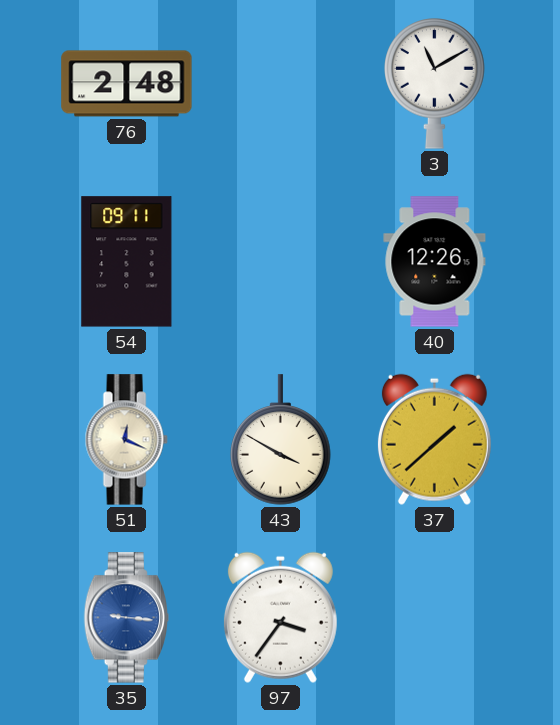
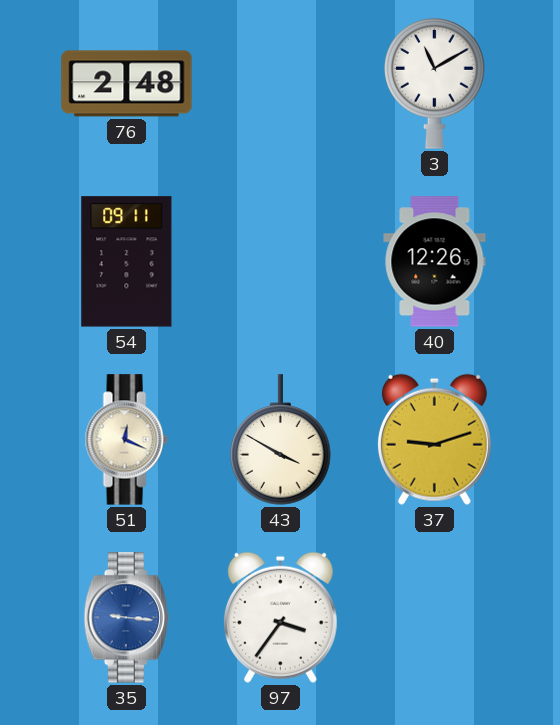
37: 1:38 -> 9:12
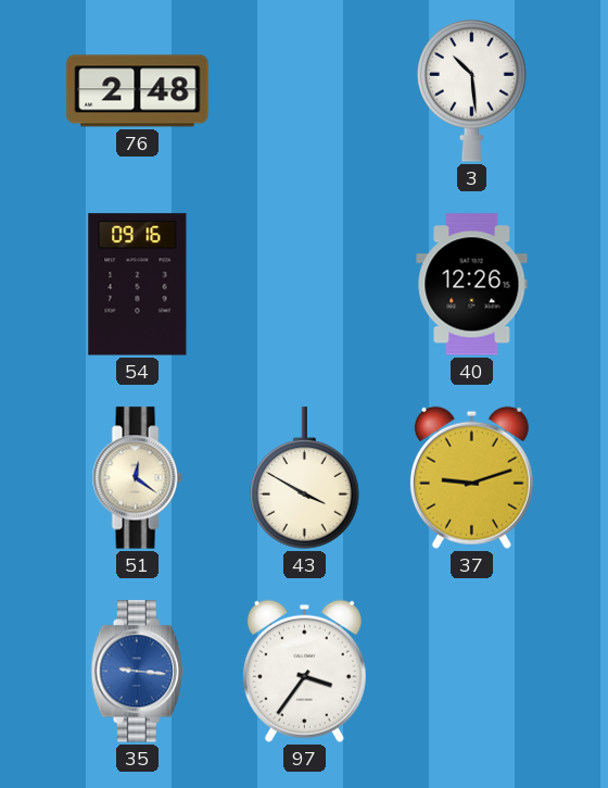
3: 11:10 -> 10:29
54: 09:11 -> 09:16
51: 12:19 -> 12:21
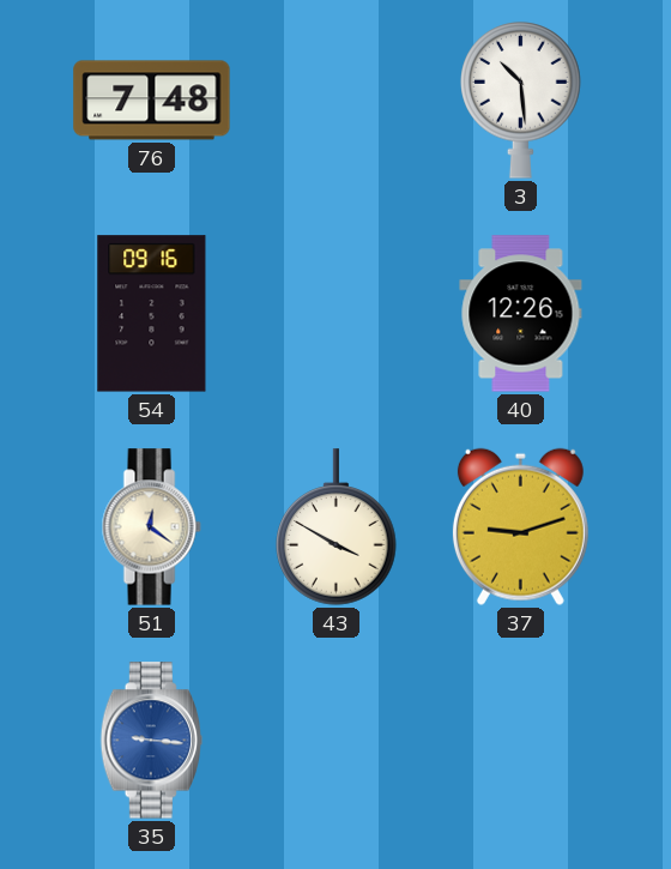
76: 2:48 -> 7:48
97: 3:36 -> none
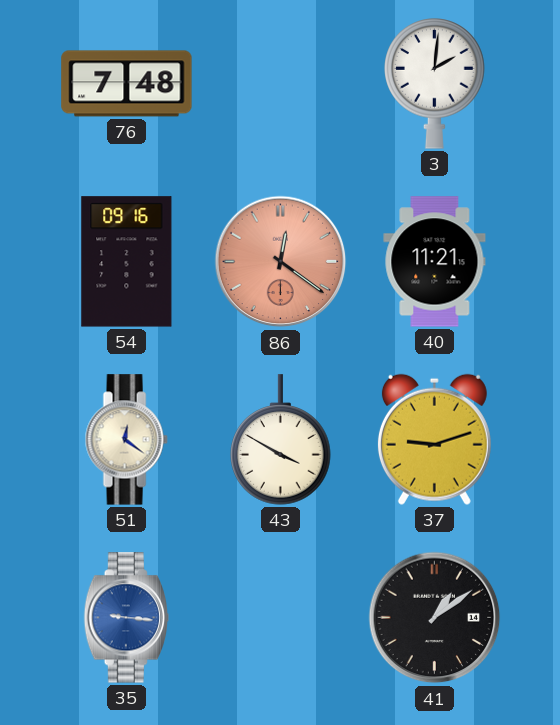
3: 10:29 -> 2:01
86: none -> 12:21
40: 12:26 -> 11:21
41: none -> 1:09
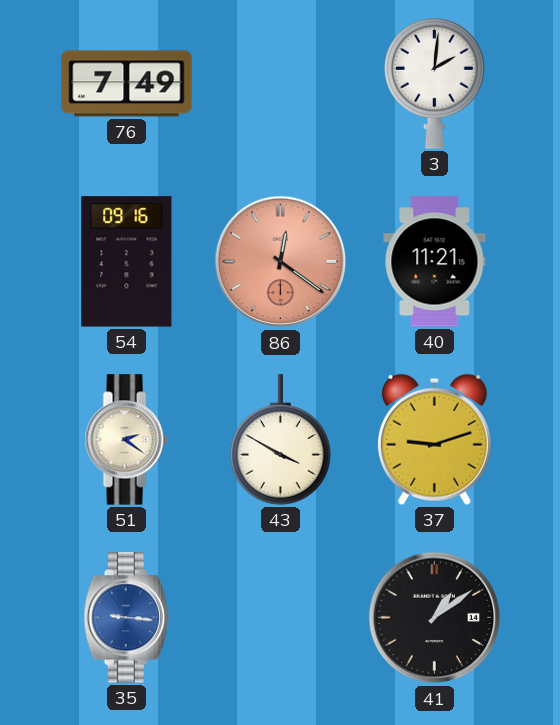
76: 7:48 -> 7:49
51: 12:21 -> 2:21
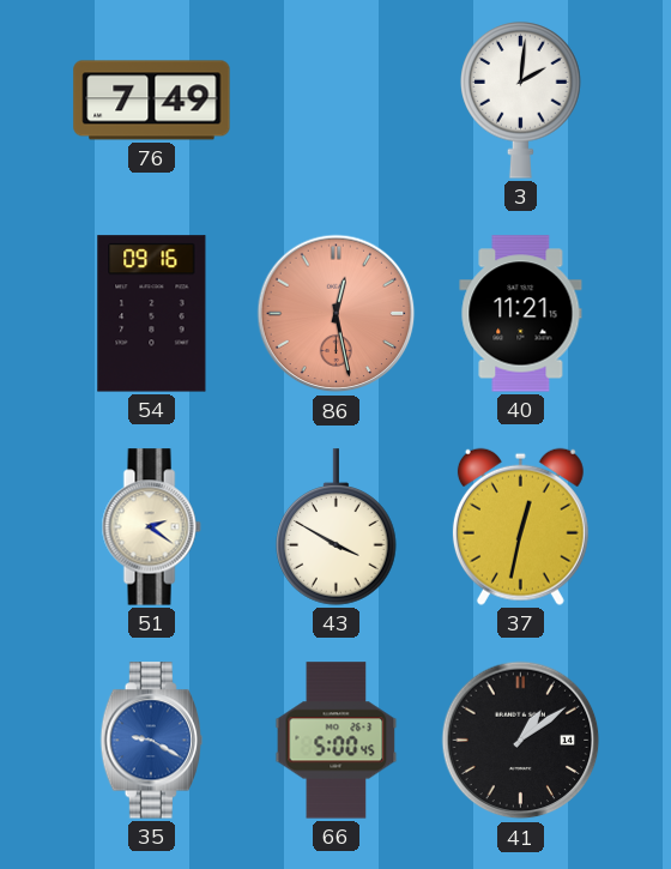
86: 12:21 -> 12:28
37: 9:12 -> 12:32
35: 9:16 -> 9:20
66: none -> 5:00
